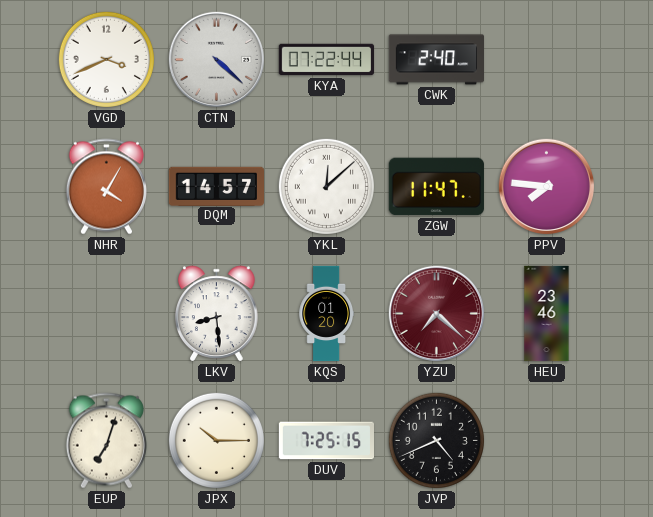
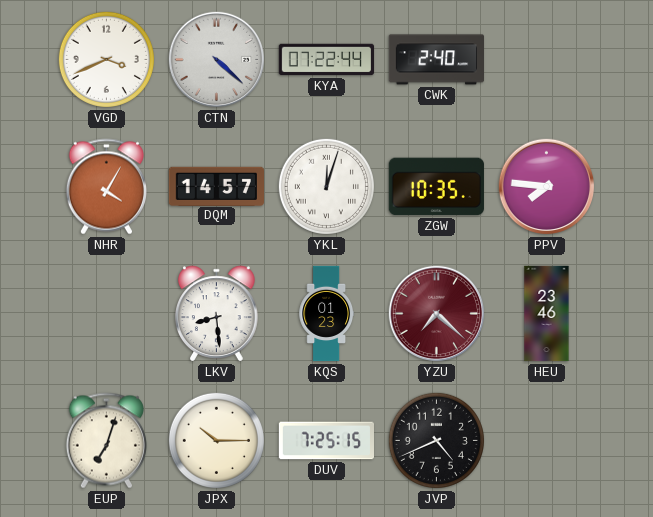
YKL: 12:08 -> 12:03
ZGW: 11:47 -> 10:35
KQS: 01:20 -> 01:23
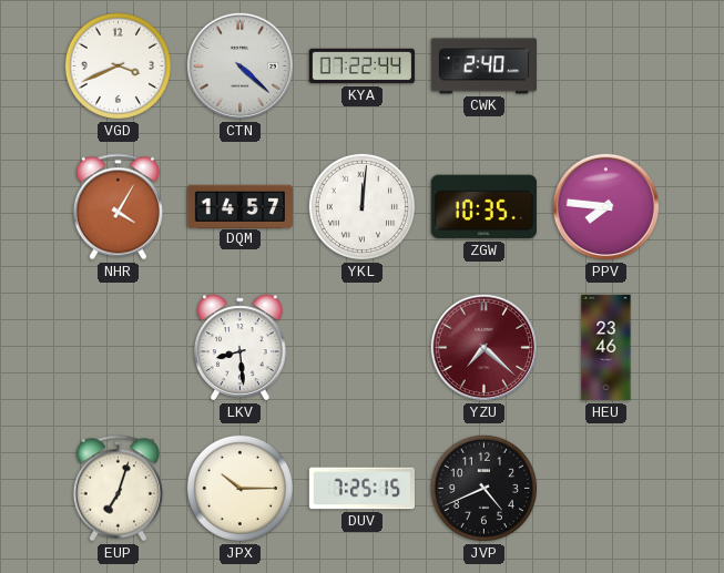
YKL: 12:03 -> 12:01
KQS: 01:23 -> none
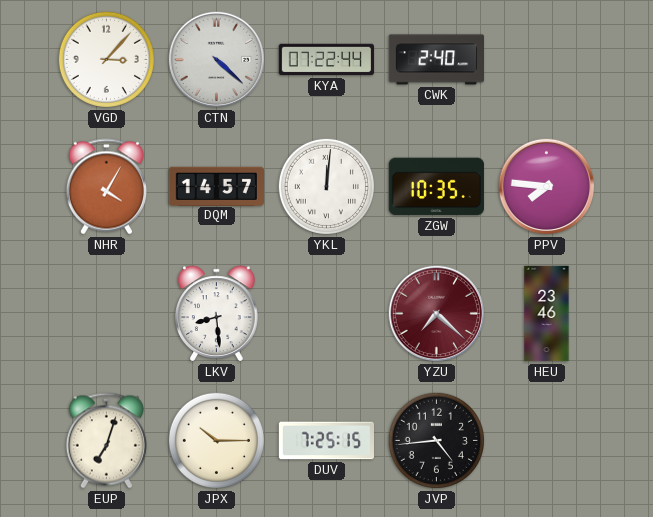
VGD: 3:41 -> 3:07
JVP: 4:41 -> 4:44
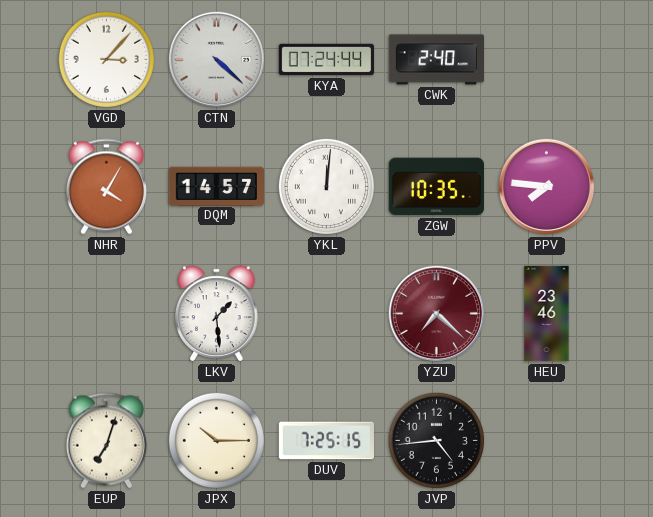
KYA: 07:22 -> 07:24
LKV: 8:29 -> 1:29
